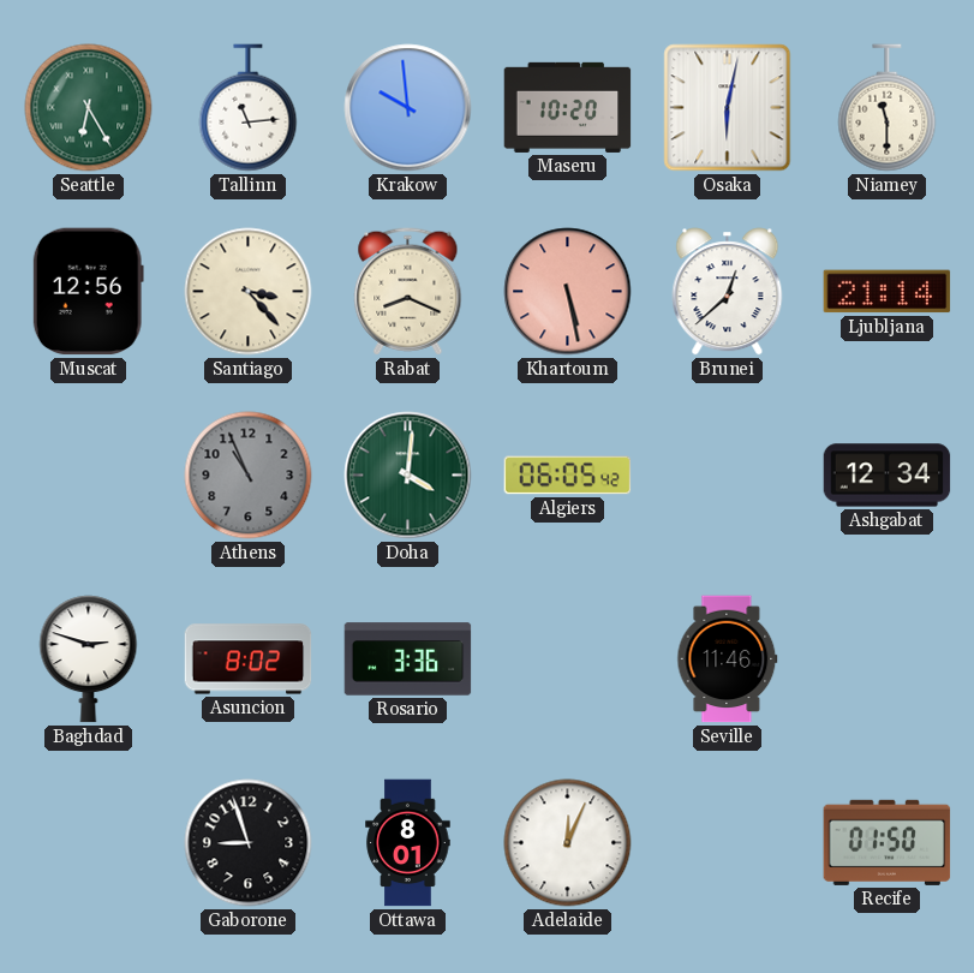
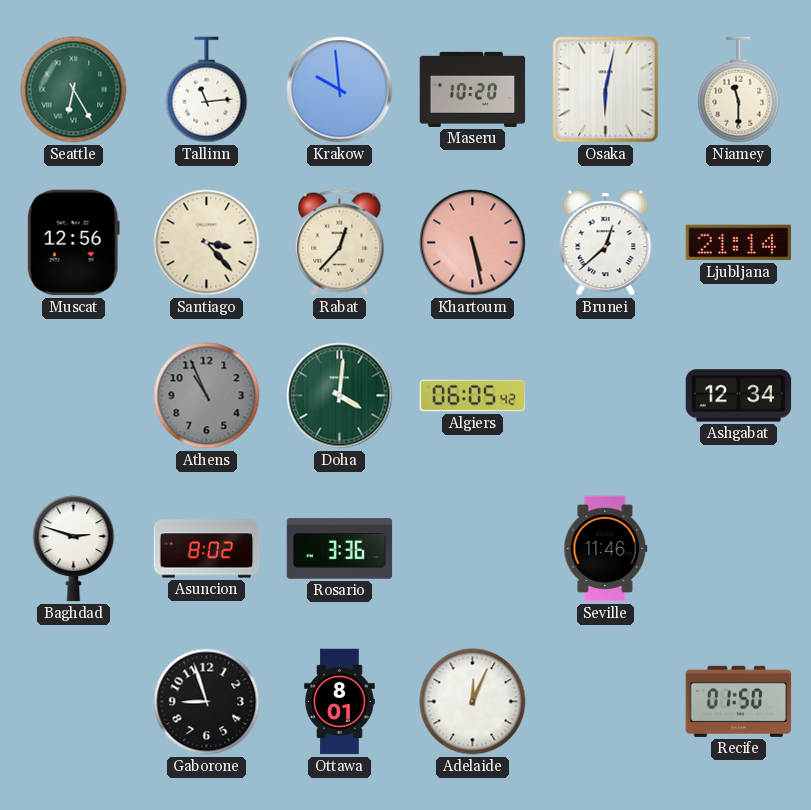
Rabat: 8:19 -> 12:37
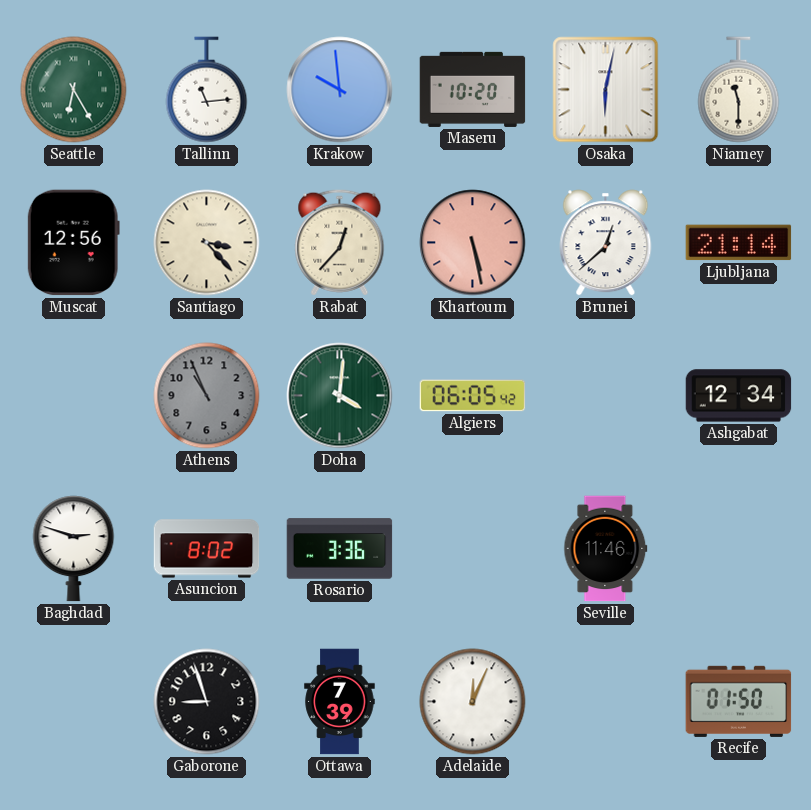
Ottawa: 8:01 -> 7:39
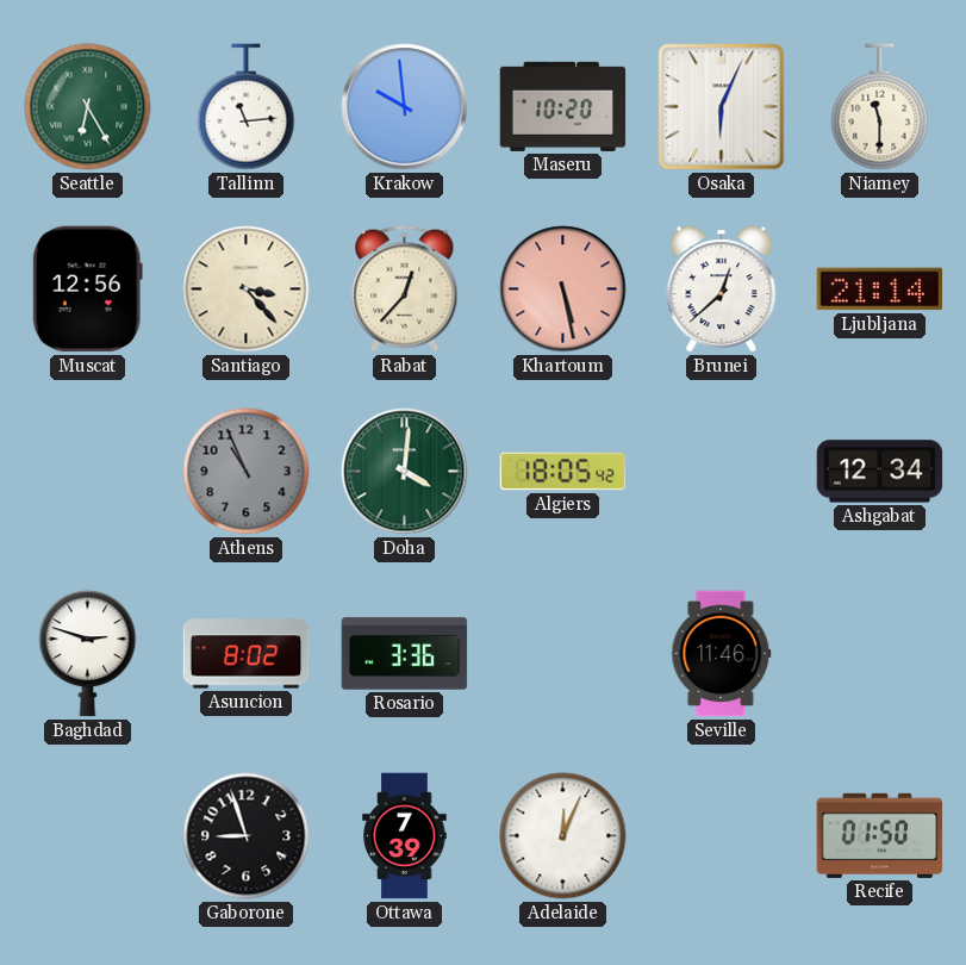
Osaka: 6:02 -> 6:04
Algiers: 06:05 -> 18:05
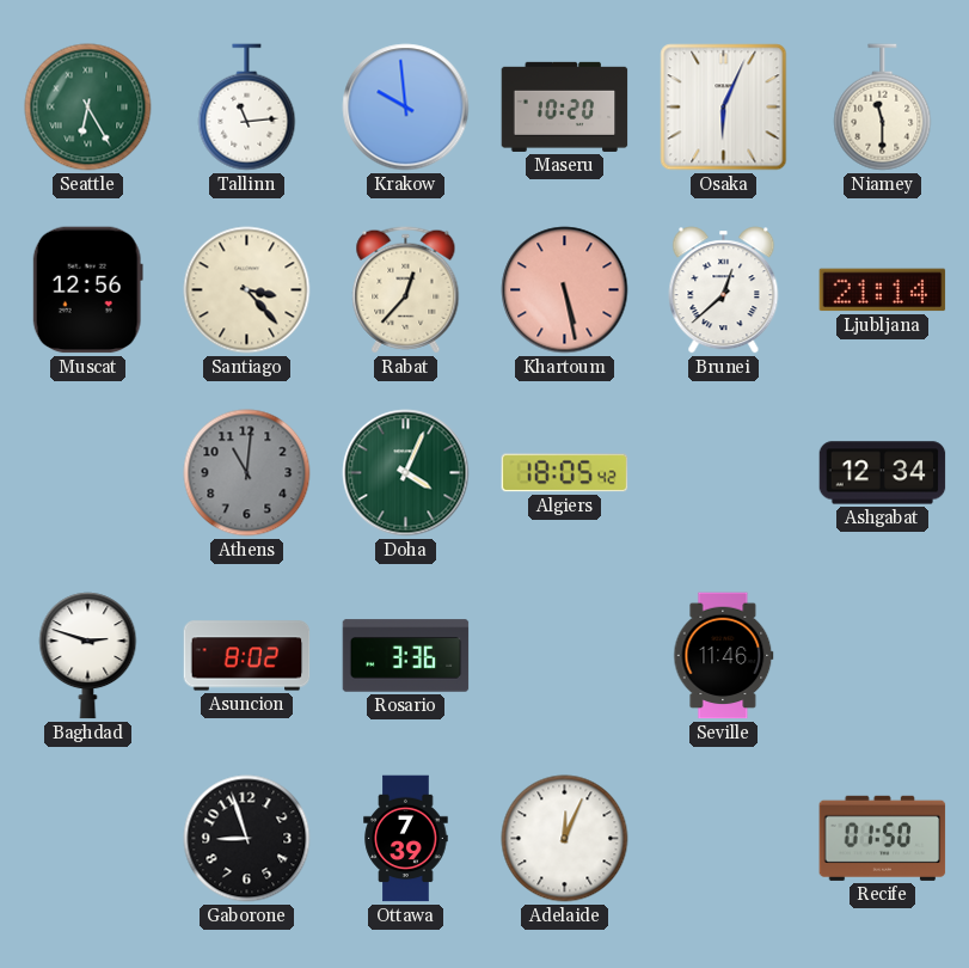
Athens: 10:56 -> 11:01
Doha: 4:01 -> 4:04
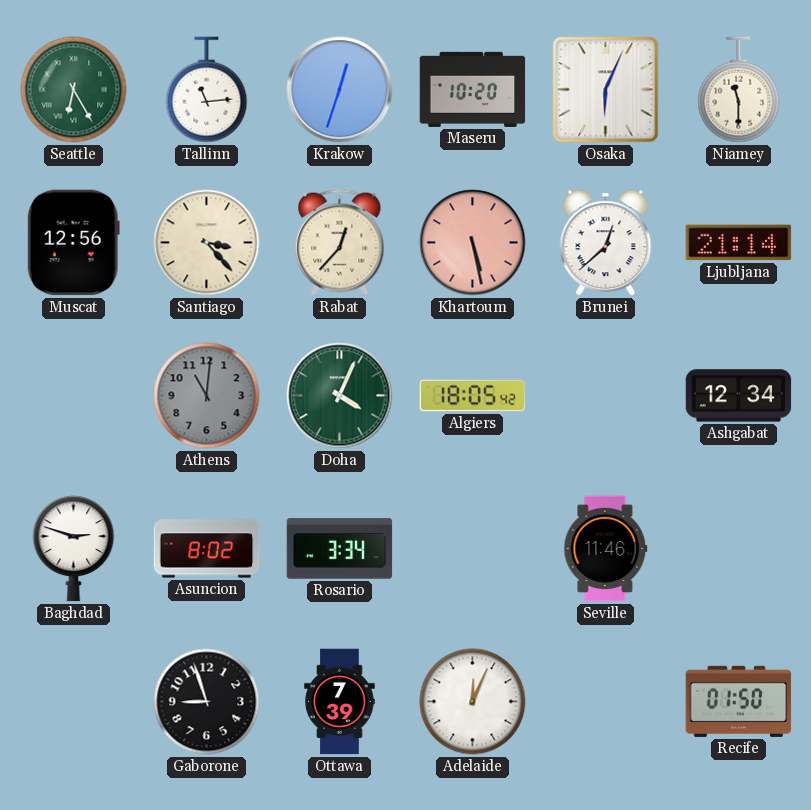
Krakow: 9:59 -> 12:33
Rosario: 3:36 -> 3:34
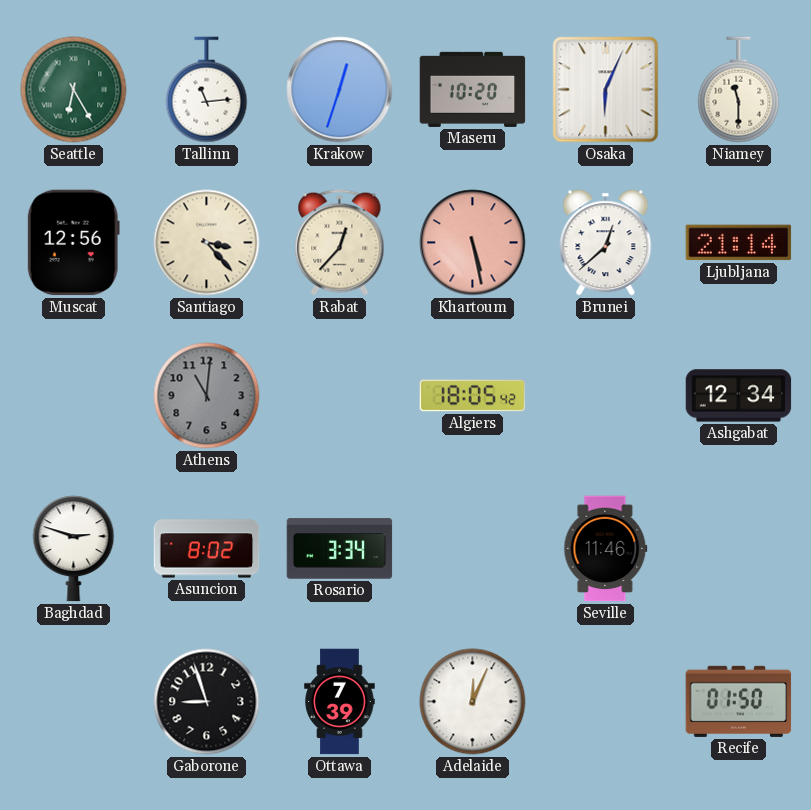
Doha: 4:04 -> none
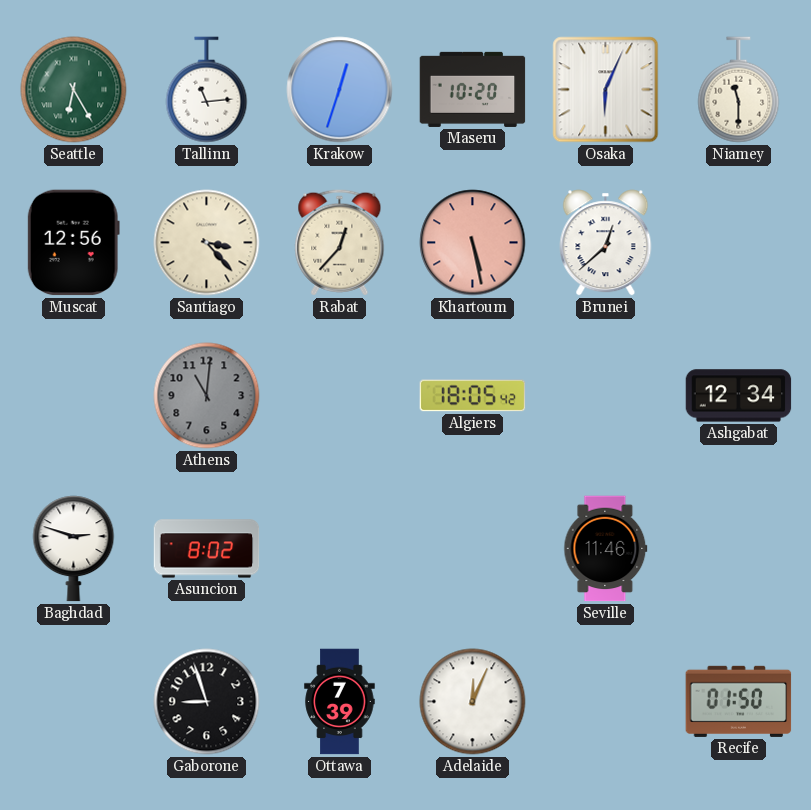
Ljubljana: 21:14 -> none
Rosario: 3:34 -> none
